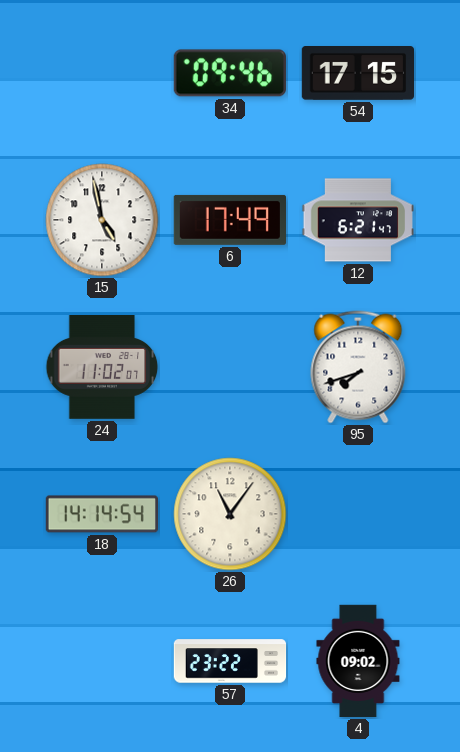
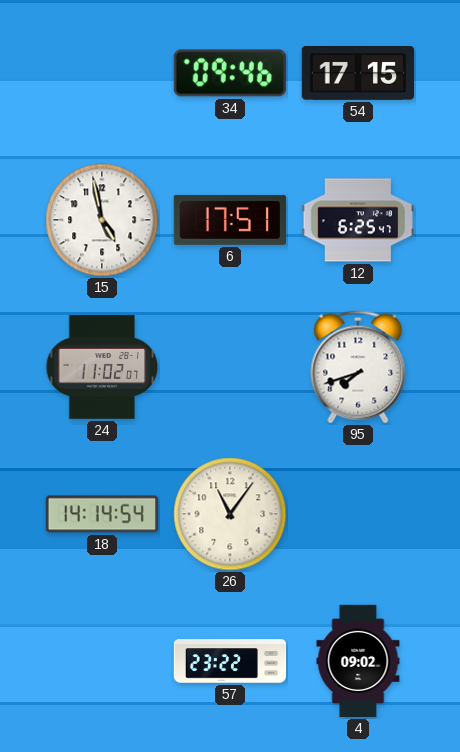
6: 17:49 -> 17:51
12: 6:21 -> 6:25
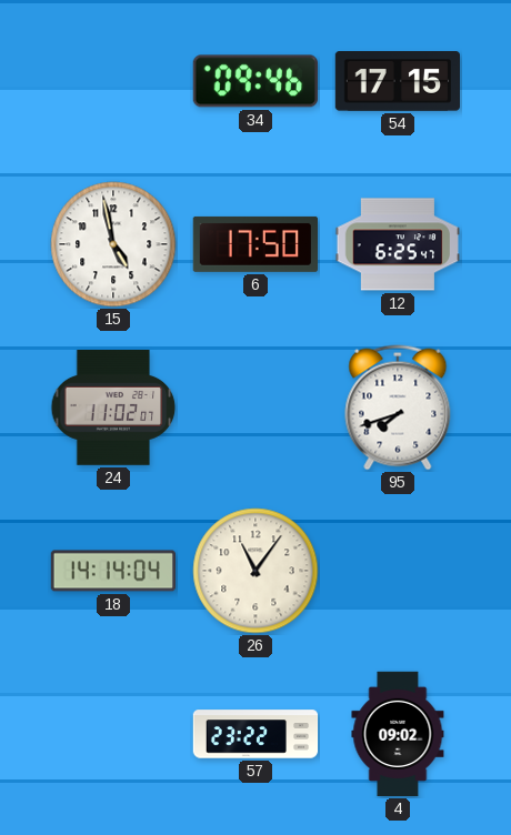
6: 17:51 -> 17:50
18: 14:14:54 -> 14:14:04
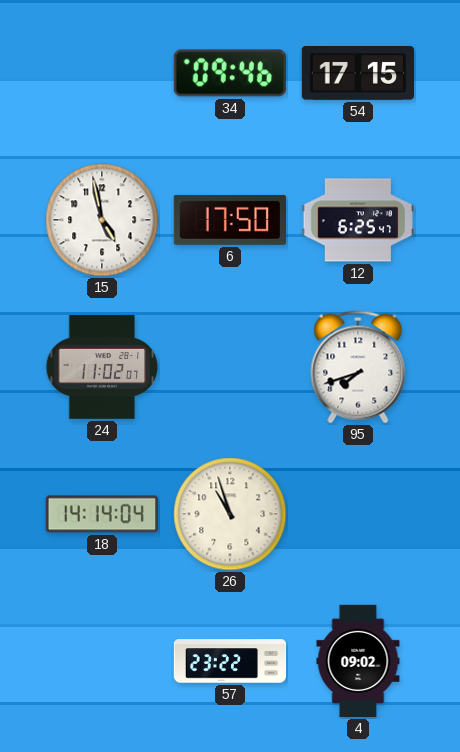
26: 11:06 -> 10:57
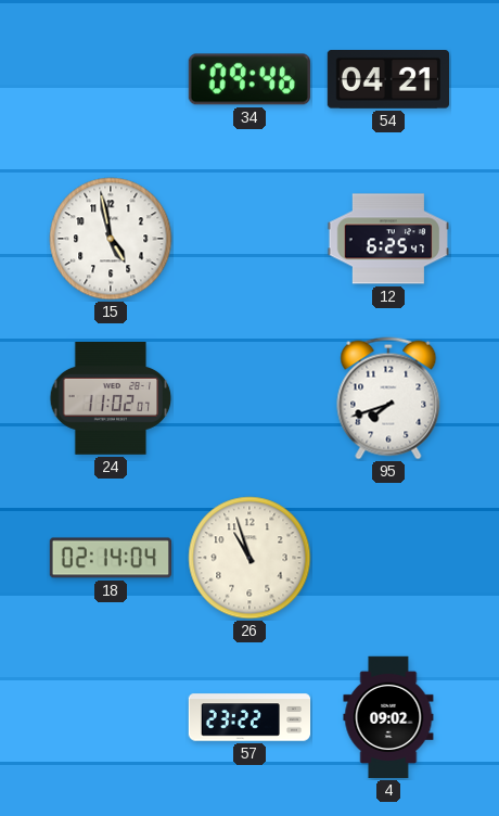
54: 17:15 -> 04:21
6: 17:50 -> none
18: 14:14 -> 02:14
